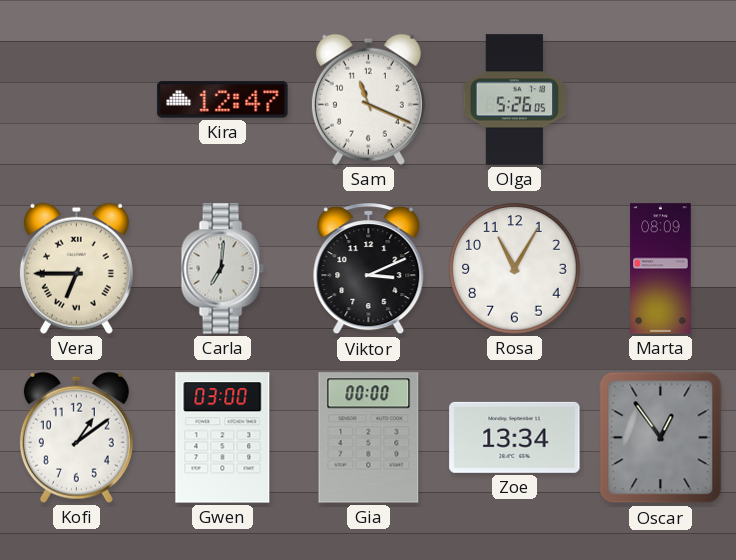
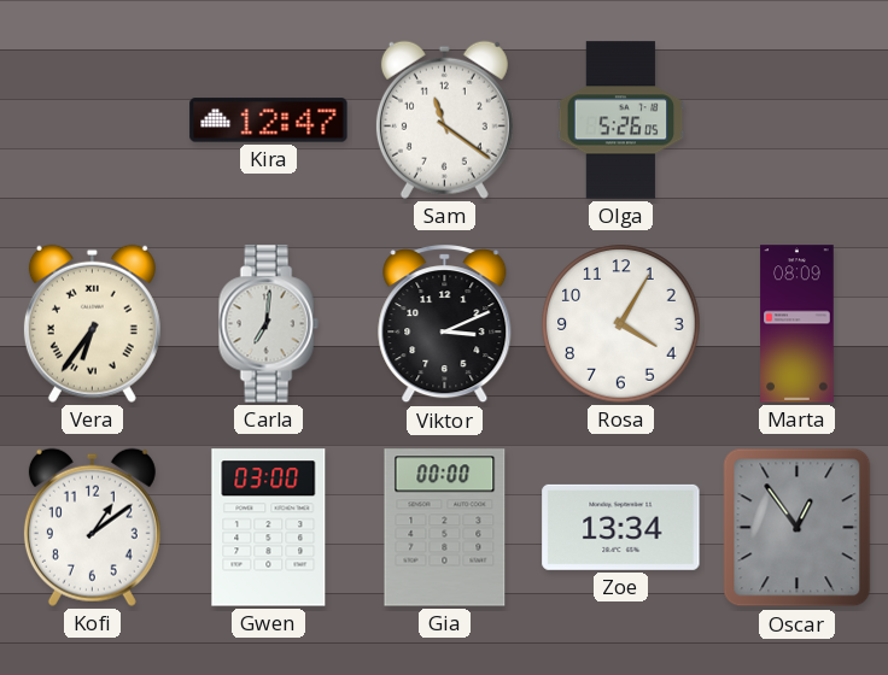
Sam: 11:19 -> 11:21
Vera: 6:45 -> 6:36
Rosa: 11:05 -> 4:05
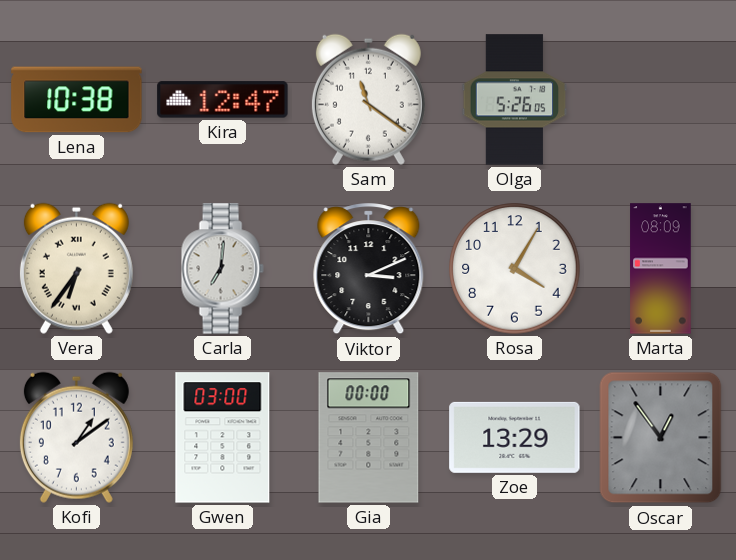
Lena: none -> 10:38
Zoe: 13:34 -> 13:29
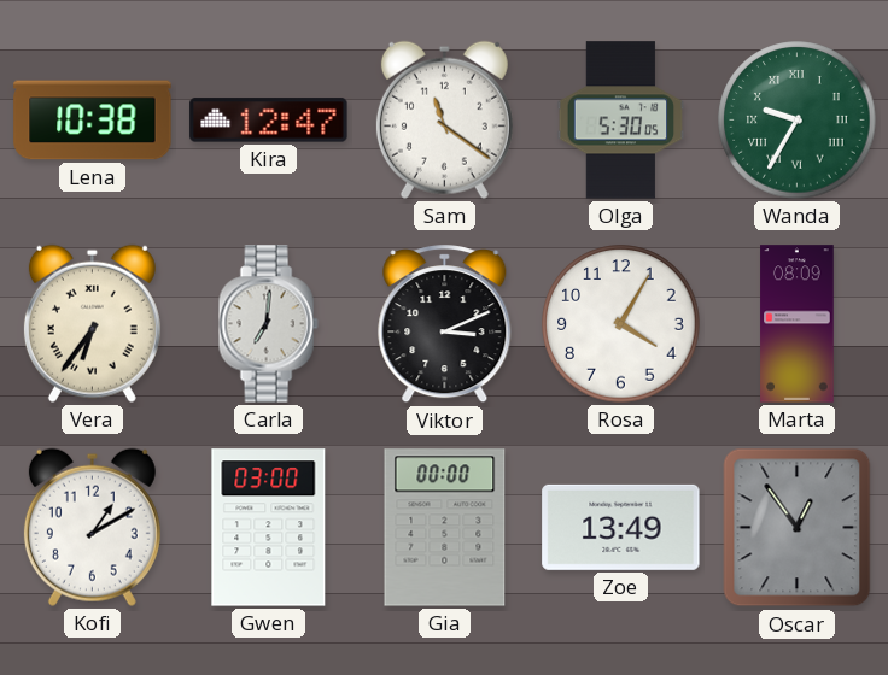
Olga: 5:26 -> 5:30
Wanda: none -> 9:35
Kofi: 1:09 -> 1:10
Zoe: 13:29 -> 13:49
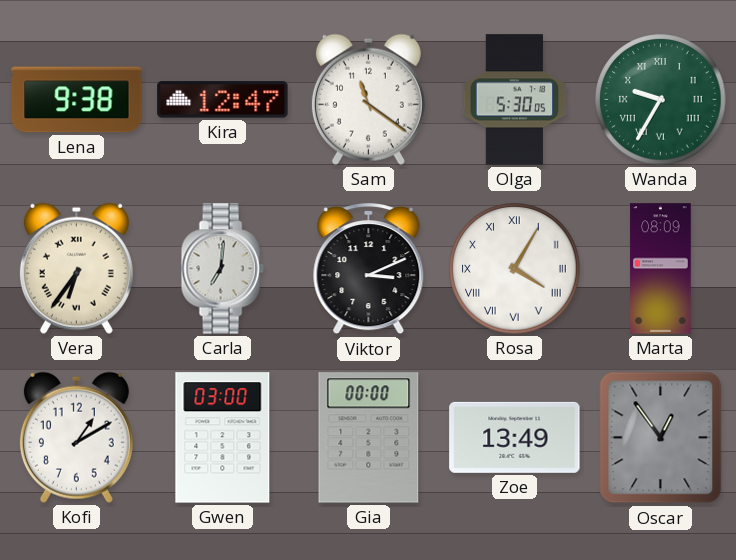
Lena: 10:38 -> 9:38
Rosa numerals: Arabic -> Roman
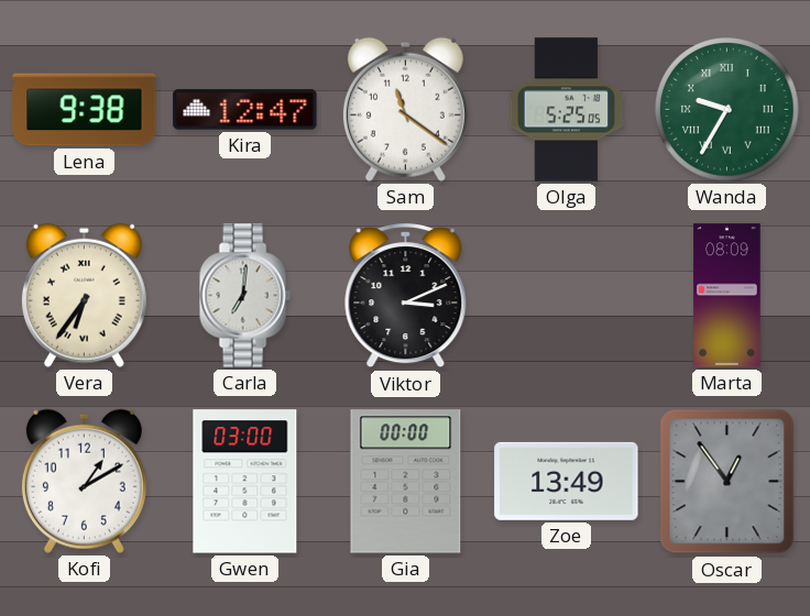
Olga: 5:30 -> 5:25
Rosa: 4:05 -> none
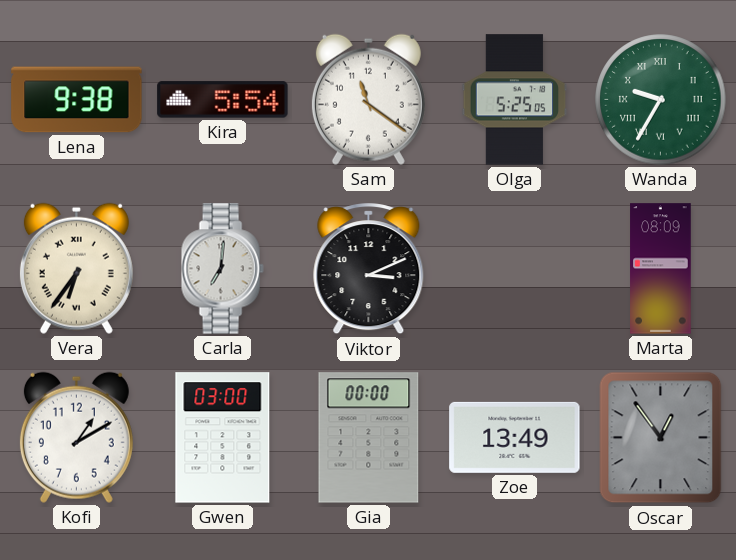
Kira: 12:47 -> 5:54
